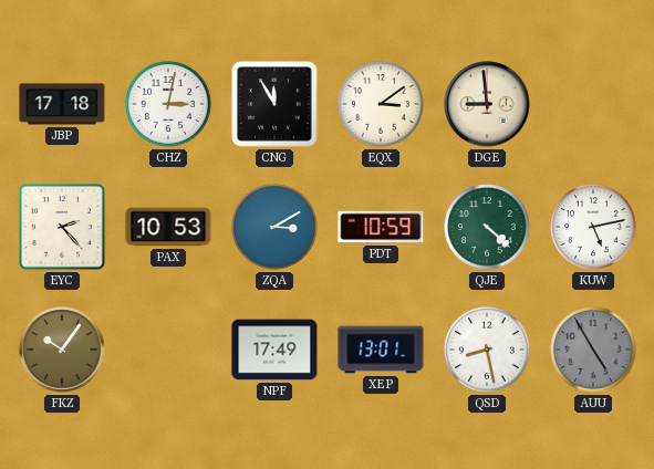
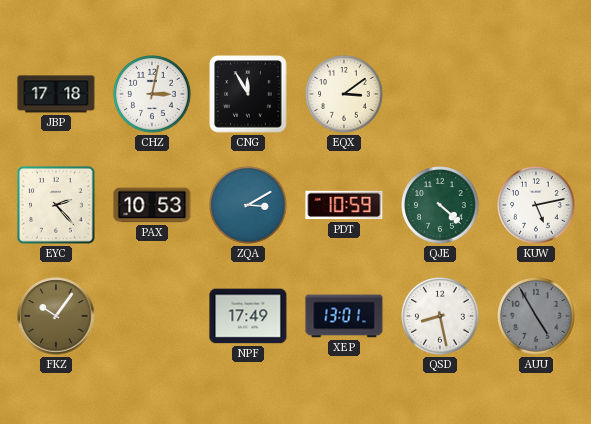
DGE: 8:59 -> none
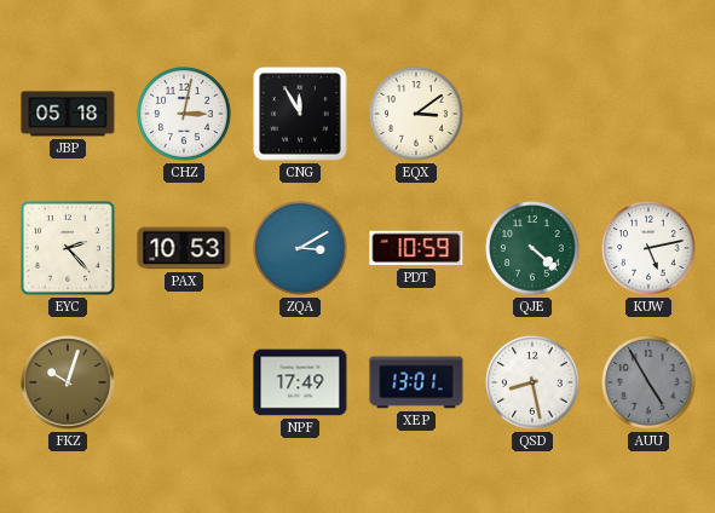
JBP: 17:18 -> 05:18
FKZ: 10:06 -> 10:03
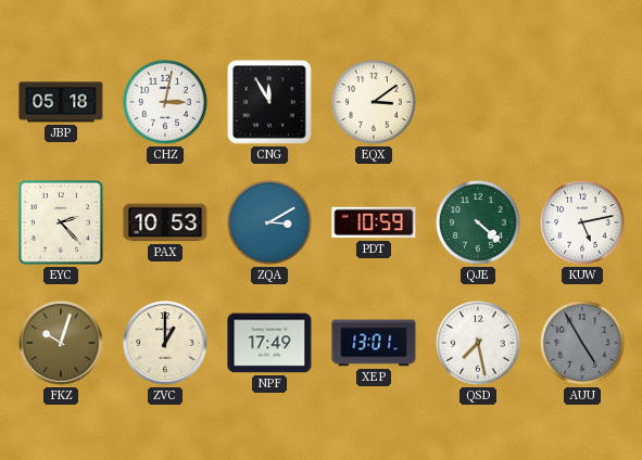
ZVC: none -> 1:00
QSD: 8:28 -> 7:28
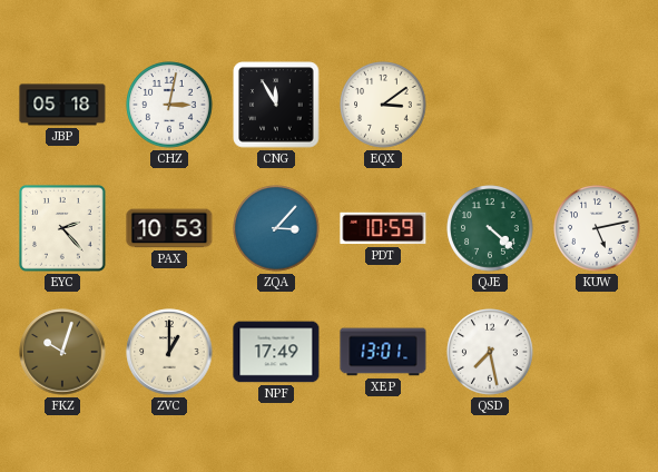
ZQA: 3:10 -> 3:07
AUU: 4:55 -> none
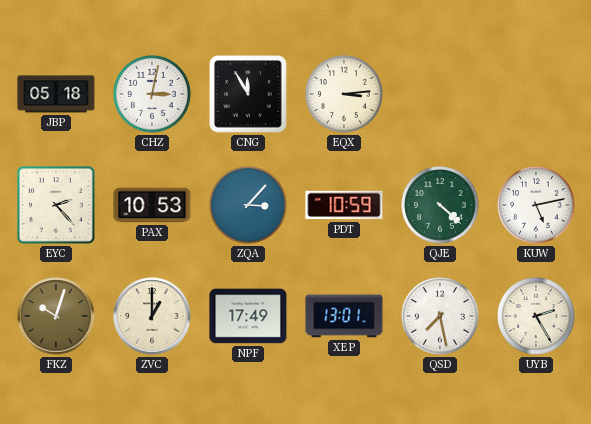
EQX: 3:09 -> 3:14
UYB: none -> 2:25
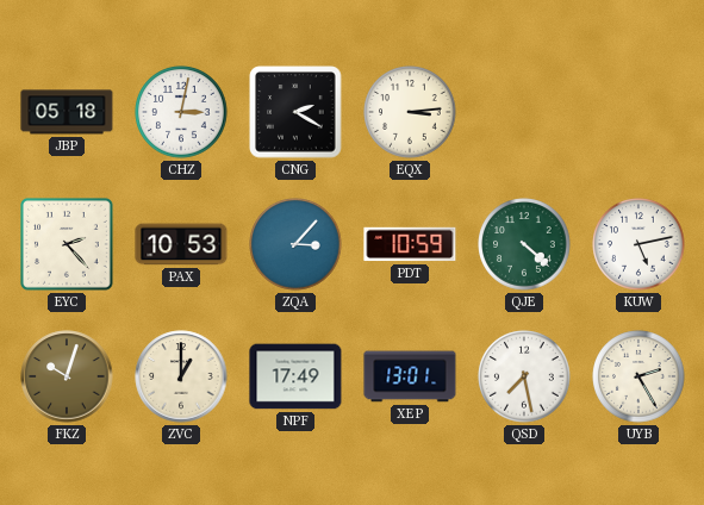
CNG: 11:55 -> 2:20
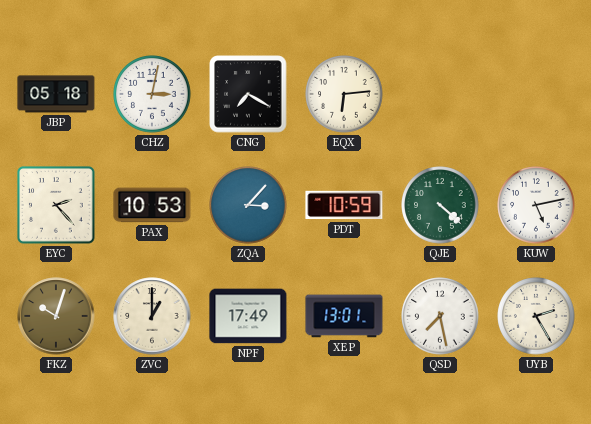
CNG: 2:20 -> 7:20
EQX: 3:14 -> 6:14
